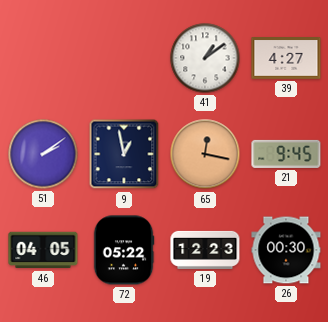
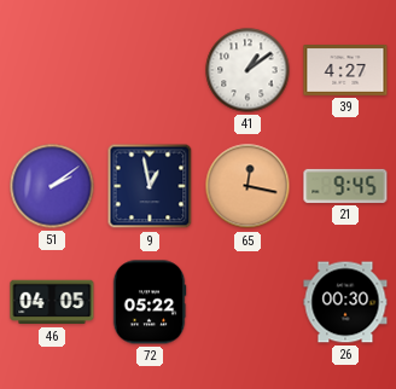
19: 12:23 -> none
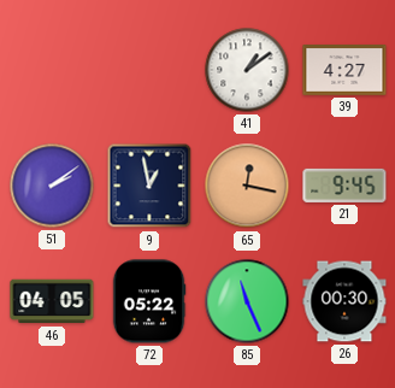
85: none -> 11:26
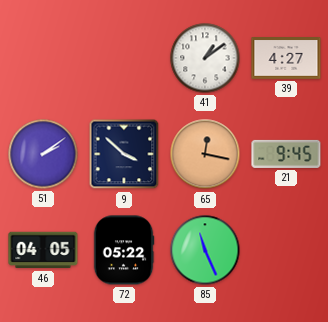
9: 12:58 -> 3:52
26: 00:30 -> none
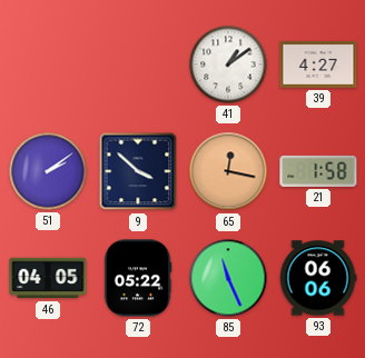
21: 9:45 -> 1:58
93: none -> 06:06
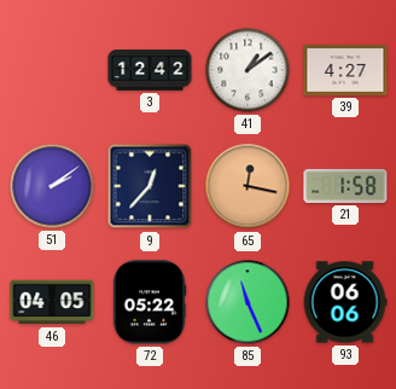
3: none -> 12:42
9: 3:52 -> 12:37
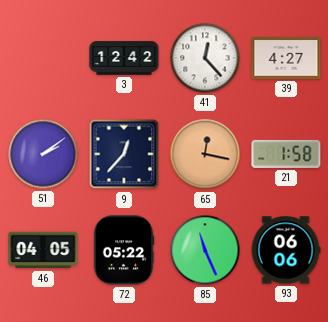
41: 1:09 -> 12:23
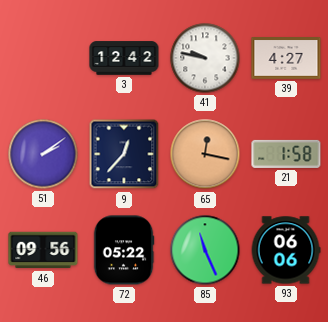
41: 12:23 -> 9:47
46: 04:05 -> 09:56
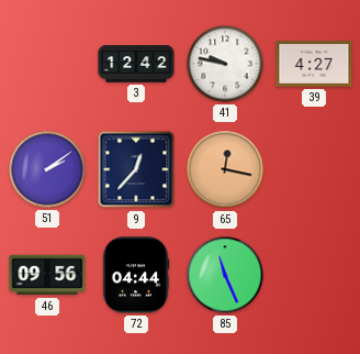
21: 1:58 -> none
72: 05:22 -> 04:44
93: 06:06 -> none
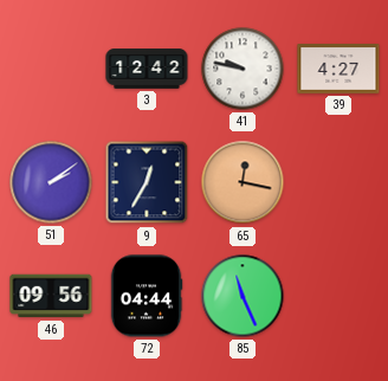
9: 12:37 -> 12:35
